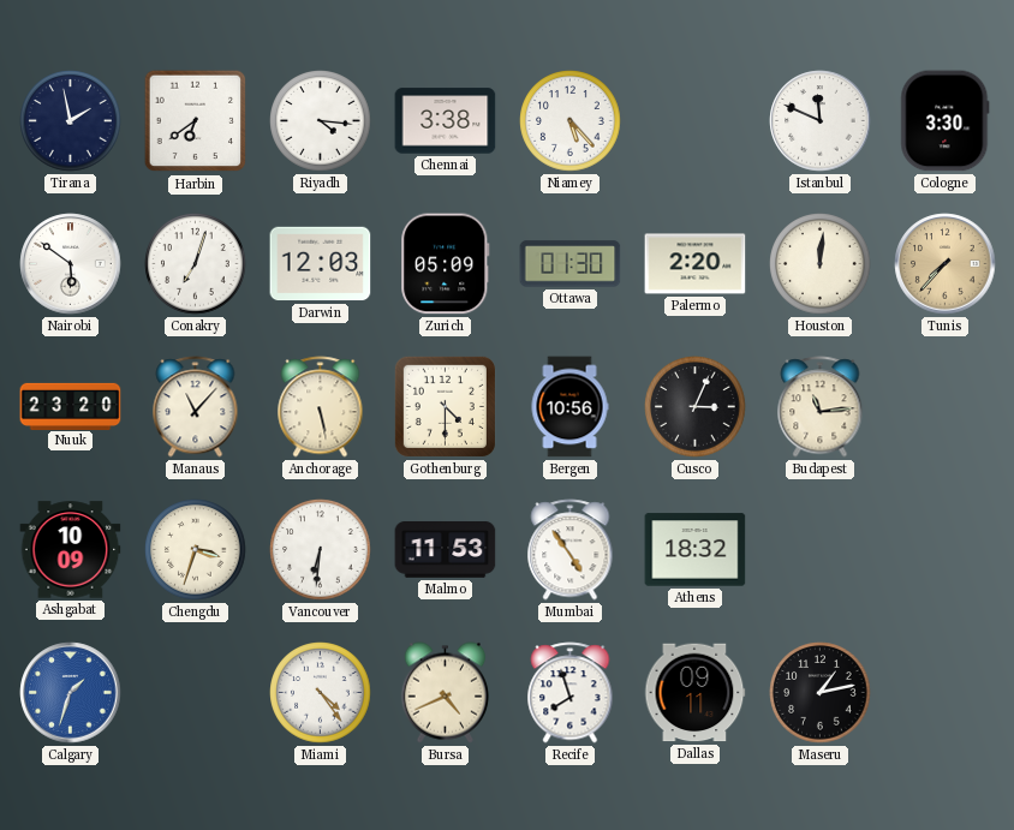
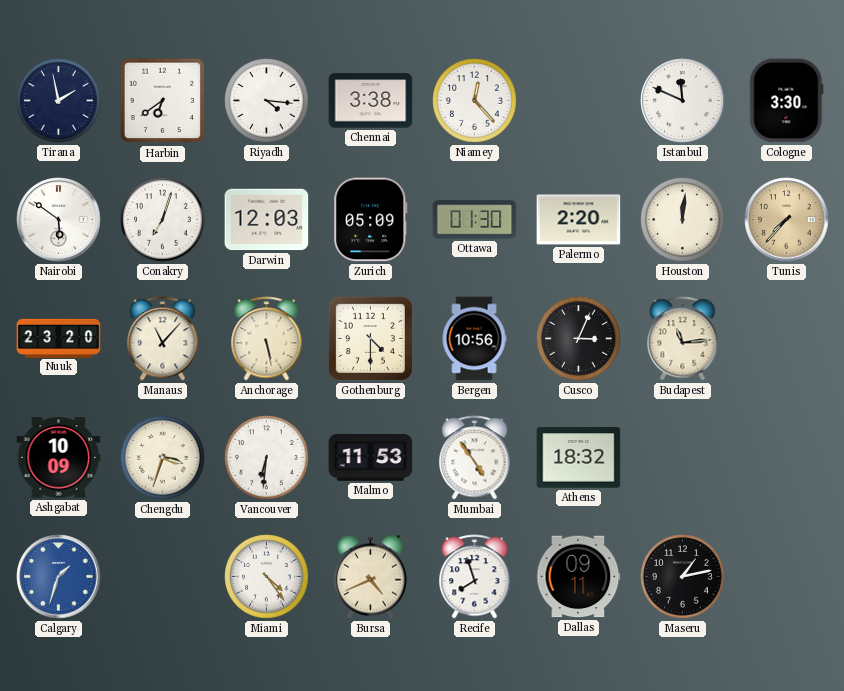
Niamey: 5:23 -> 12:23
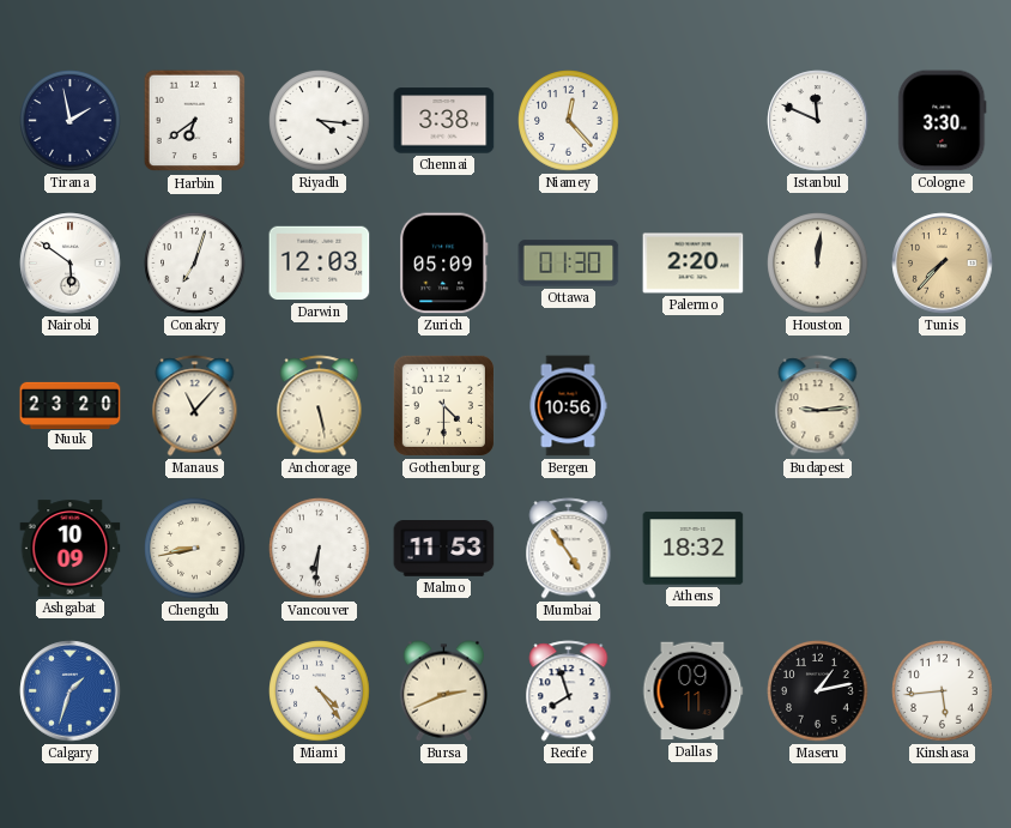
Cusco: 3:04 -> none
Budapest: 11:14 -> 9:14
Chengdu: 3:33 -> 8:43
Bursa: 4:41 -> 2:41
Kinshasa: none -> 5:44
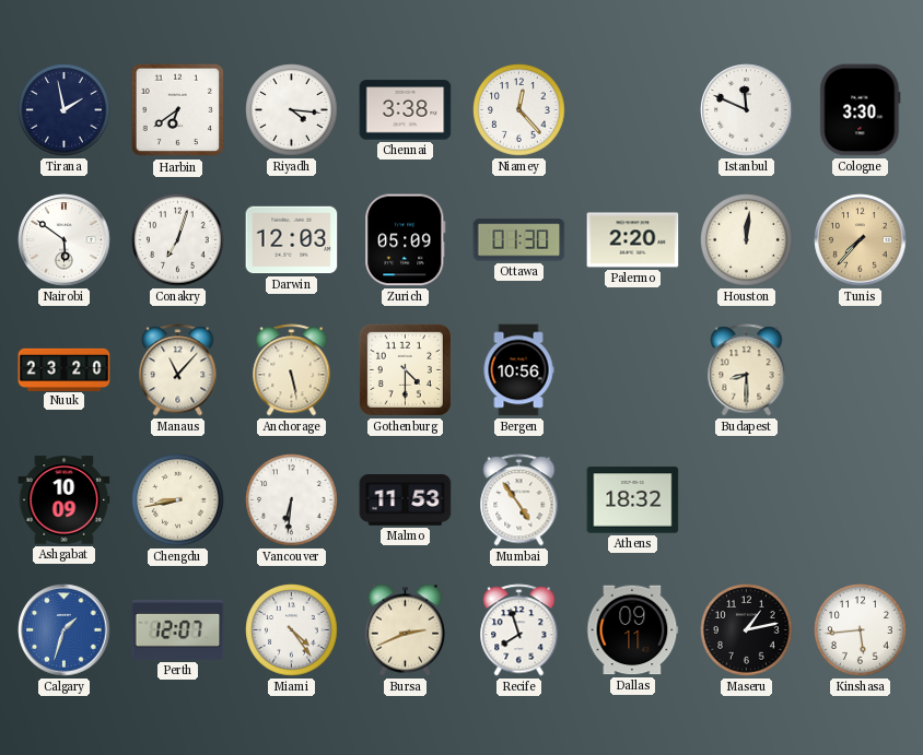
Budapest: 9:14 -> 8:30
Perth: none -> 12:07
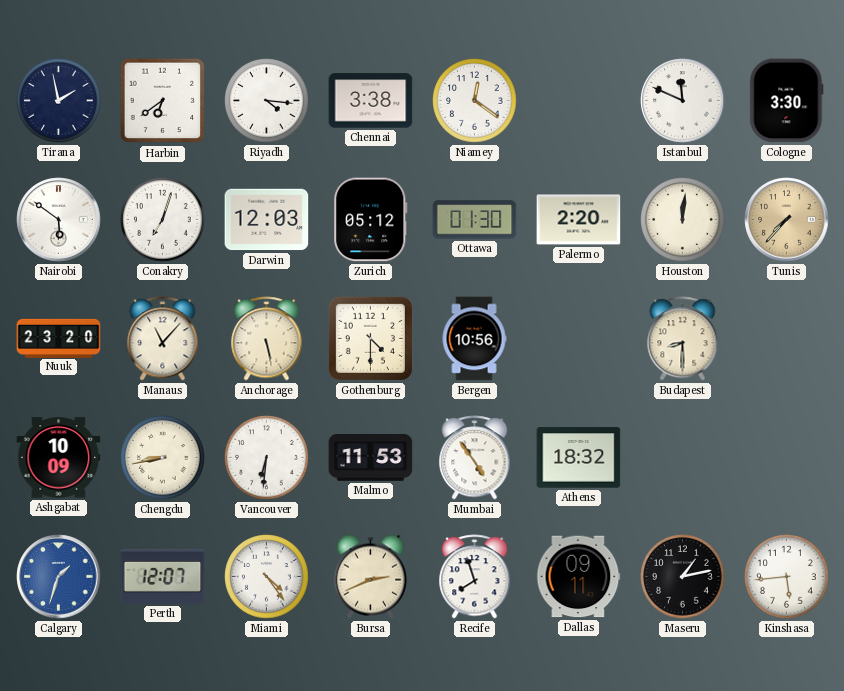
Niamey: 12:23 -> 12:21
Zurich: 05:09 -> 05:12
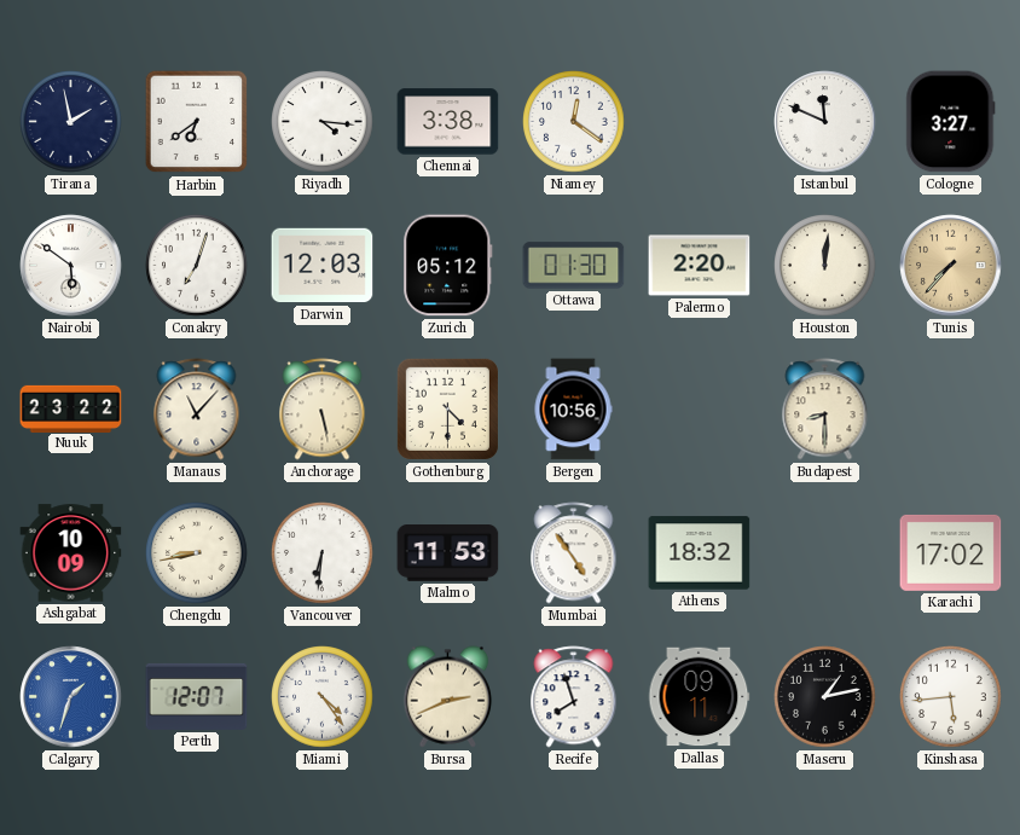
Cologne: 3:30 -> 3:27
Nuuk: 23:20 -> 23:22
Karachi: none -> 17:02
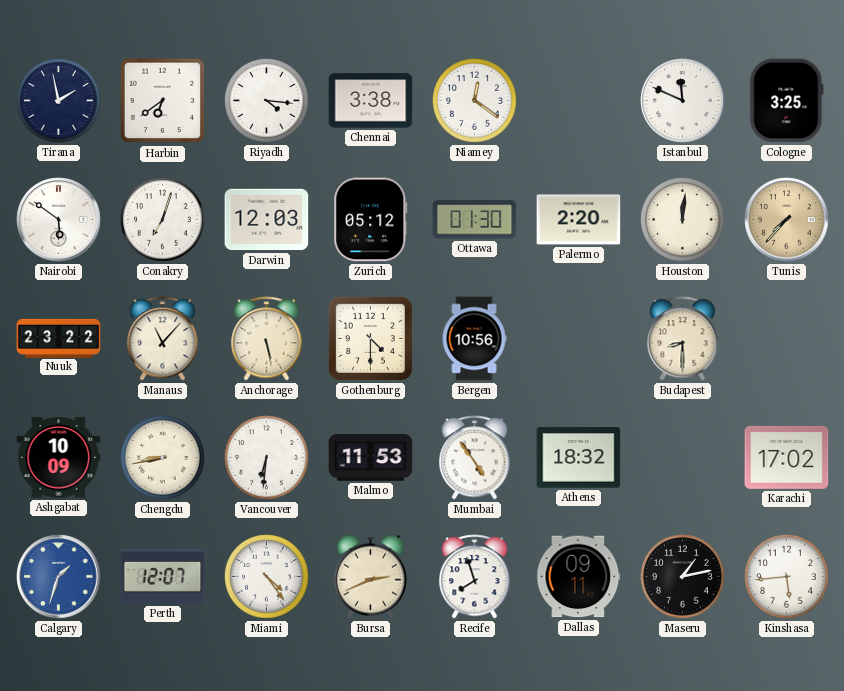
Cologne: 3:27 -> 3:25
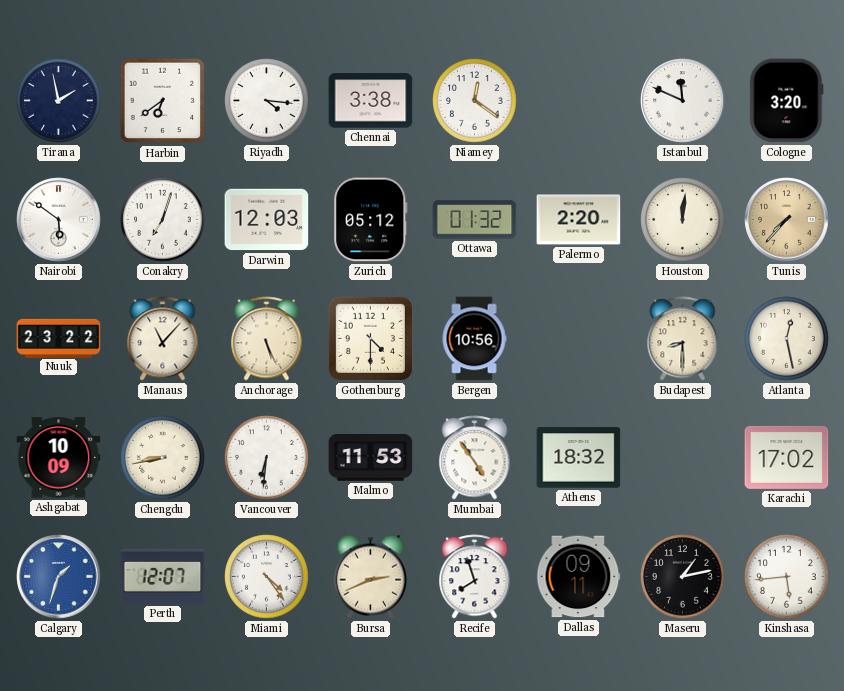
Cologne: 3:25 -> 3:20
Ottawa: 01:30 -> 01:32
Anchorage: 5:28 -> 5:26
Atlanta: none -> 12:28
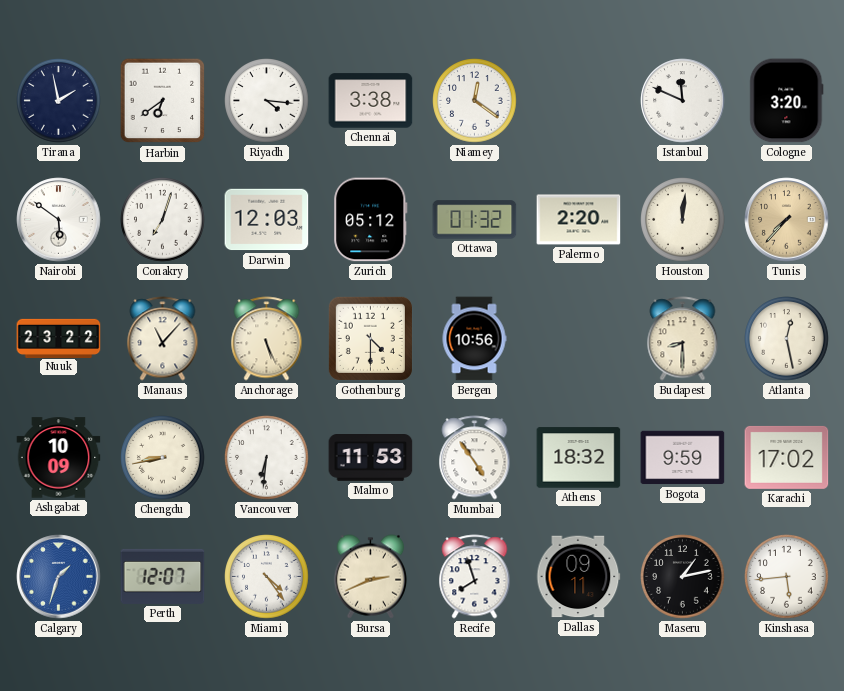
Bogota: none -> 9:59
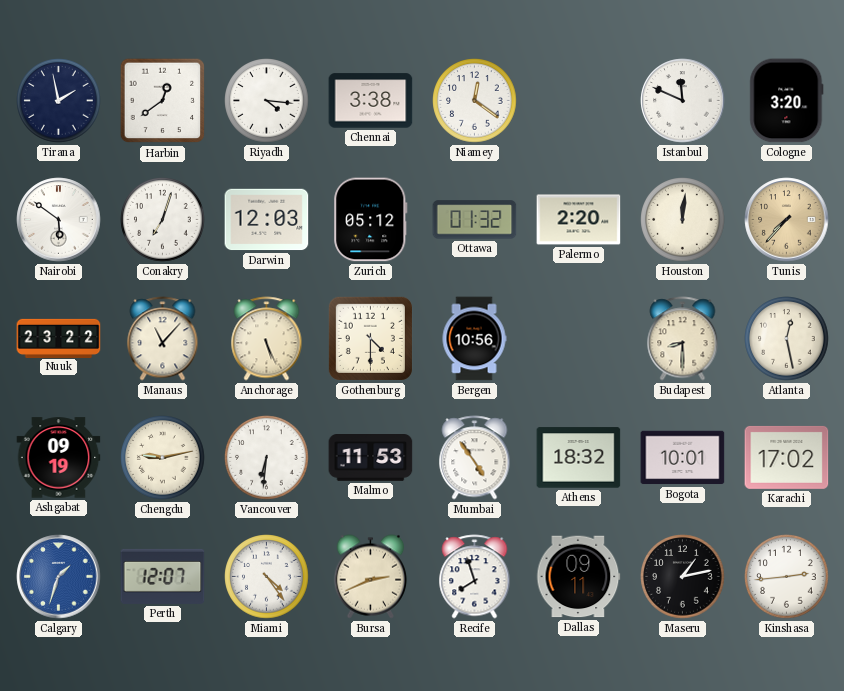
Harbin: 6:39 -> 12:39
Ashgabat: 10:09 -> 09:19
Chengdu: 8:43 -> 9:13
Bogota: 9:59 -> 10:01
Kinshasa: 5:44 -> 2:44
